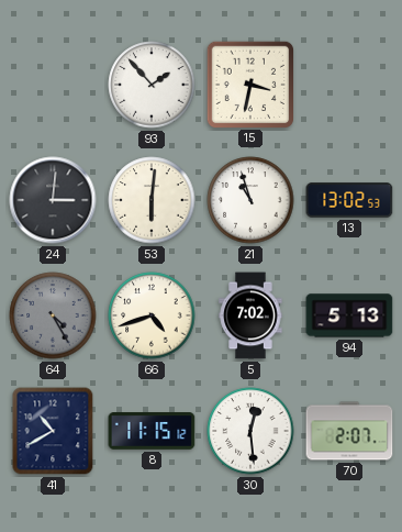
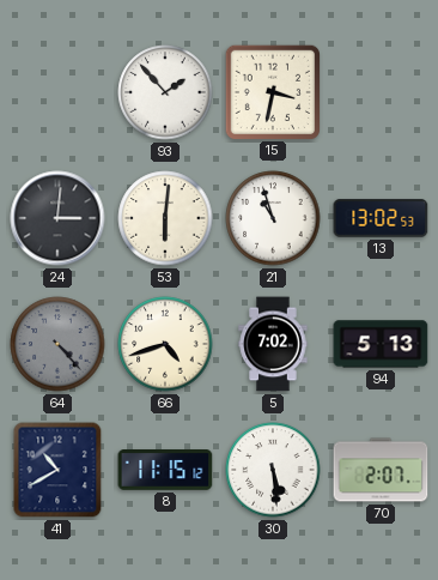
64: 4:25 -> 4:23
30: 12:29 -> 5:29
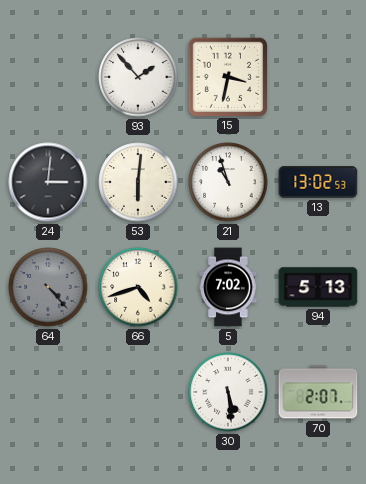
41: 10:40 -> none
8: 11:15 -> none
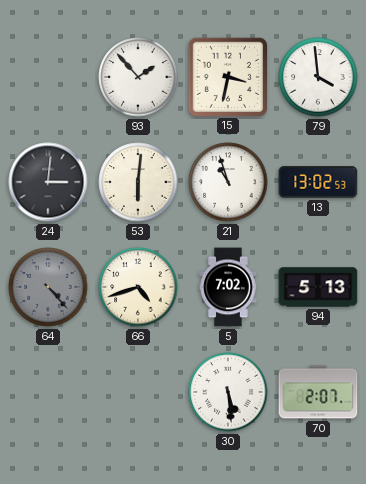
79: none -> 3:59
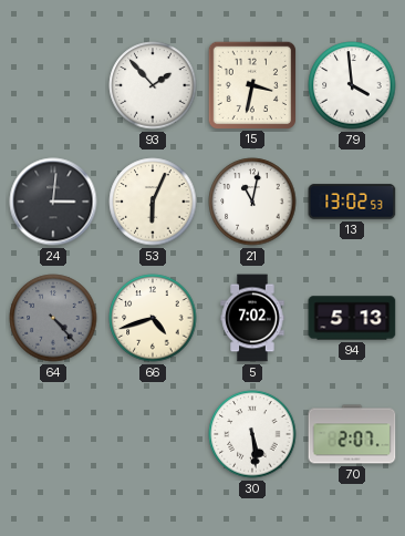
53: 6:01 -> 6:04
21: 10:57 -> 11:02
